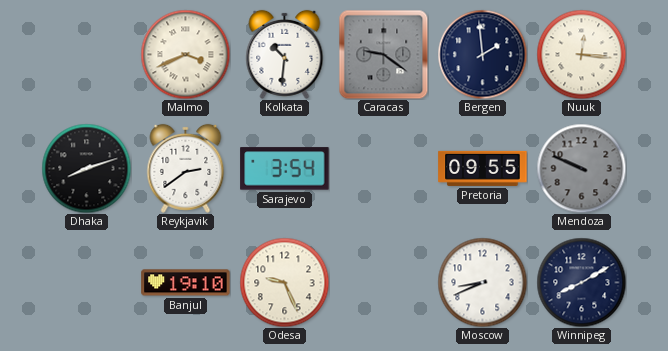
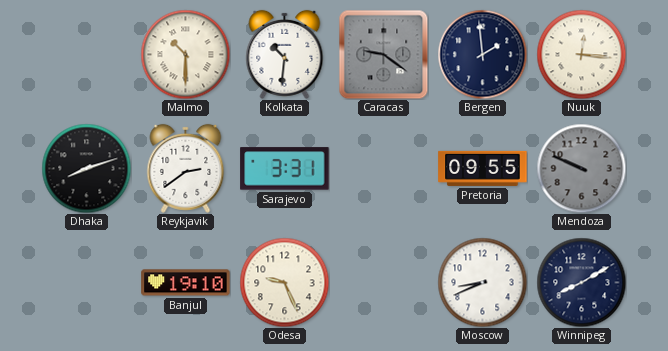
Malmo: 3:41 -> 10:30
Sarajevo: 3:54 -> 3:31
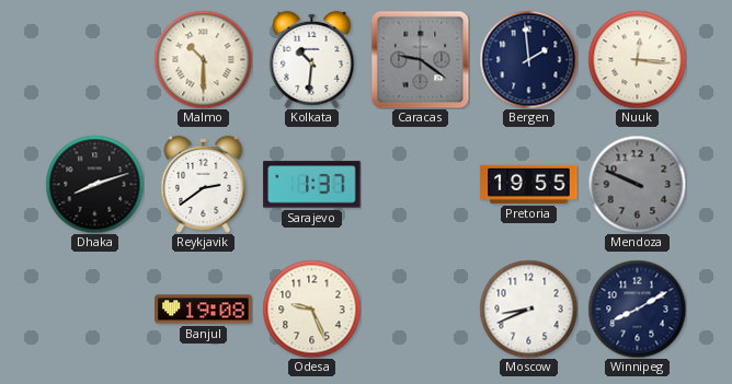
Sarajevo: 3:31 -> 1:37
Pretoria: 09:55 -> 19:55
Banjul: 19:10 -> 19:08
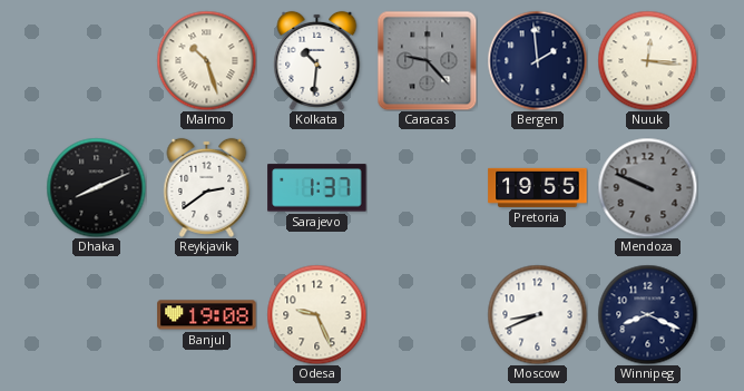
Malmo: 10:30 -> 10:27
Caracas: 9:21 -> 9:23
Dhaka: 8:12 -> 8:11
Winnipeg: 8:10 -> 8:19
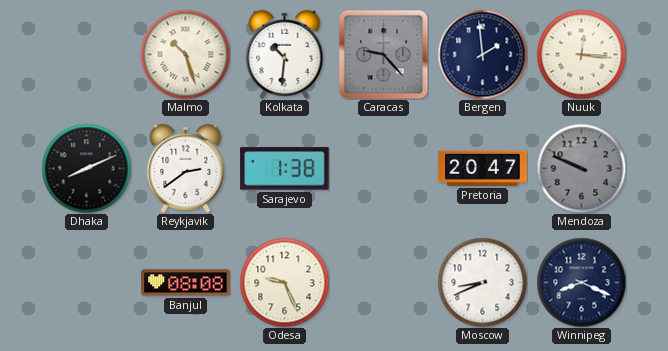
Sarajevo: 1:37 -> 1:38
Pretoria: 19:55 -> 20:47
Banjul: 19:08 -> 08:08
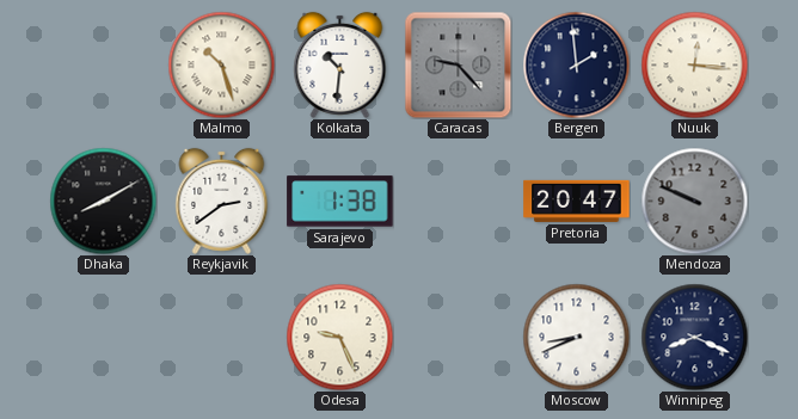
Dhaka: 8:11 -> 8:10
Banjul: 08:08 -> none
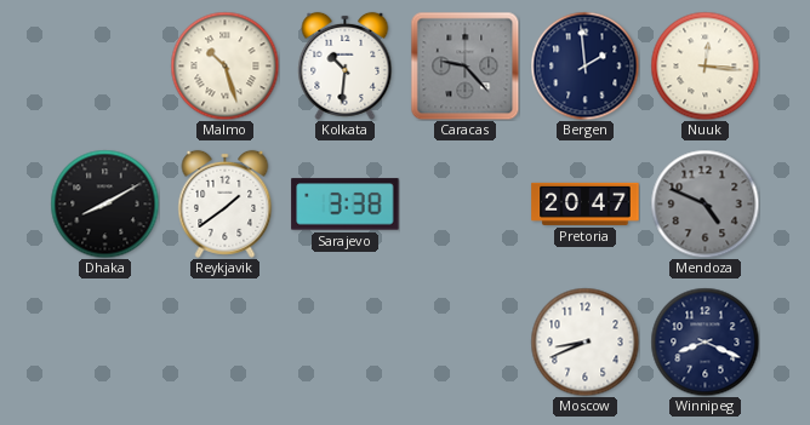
Reykjavik: 2:39 -> 1:39
Sarajevo: 1:38 -> 3:38
Mendoza: 9:49 -> 4:49
Odesa: 9:26 -> none
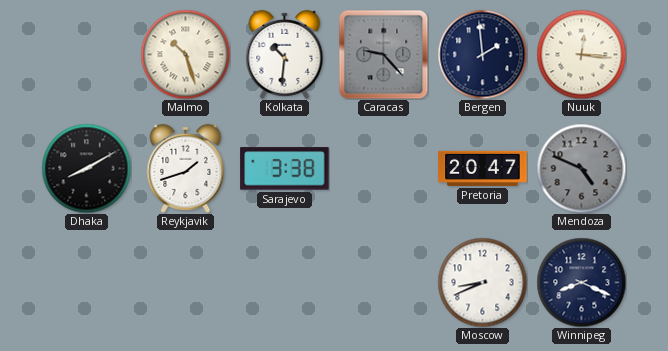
Reykjavik: 1:39 -> 1:42
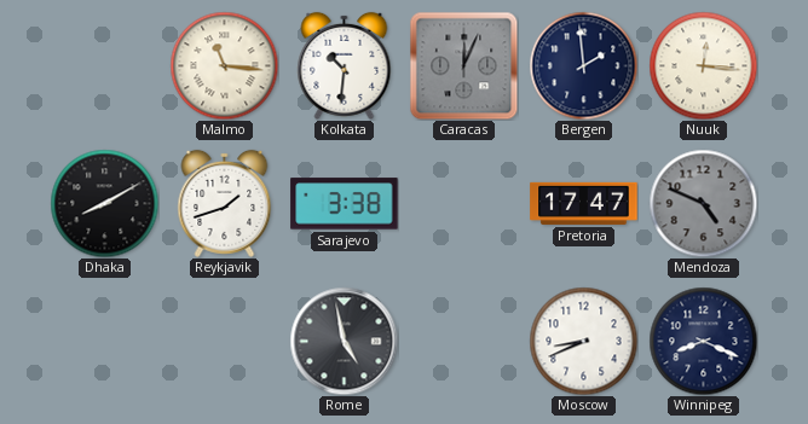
Malmo: 10:27 -> 11:16
Caracas: 9:23 -> 12:04
Pretoria: 20:47 -> 17:47
Rome: none -> 4:58
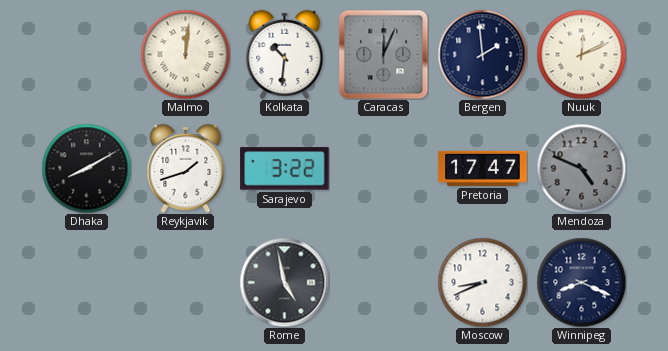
Malmo: 11:16 -> 12:01
Nuuk: 12:16 -> 12:11
Sarajevo: 3:38 -> 3:22
